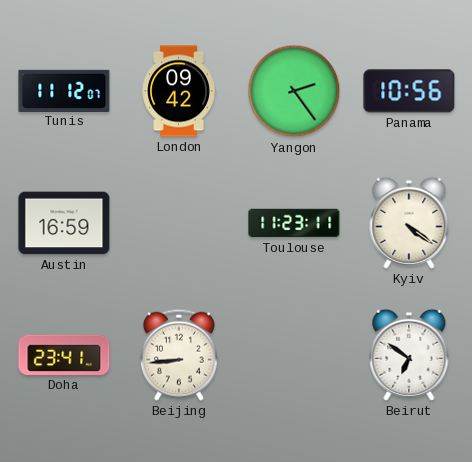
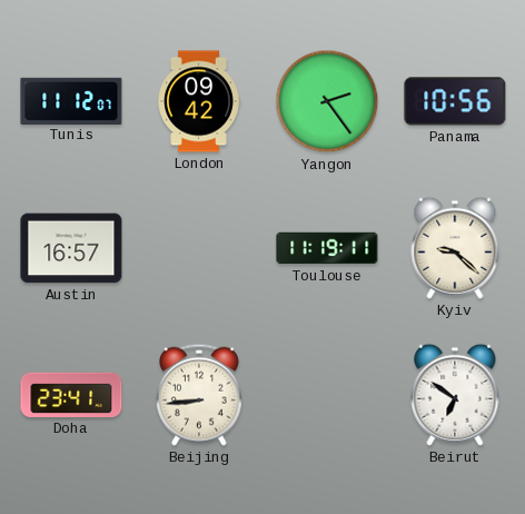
Austin: 16:59 -> 16:57
Toulouse: 11:23 -> 11:19
Kyiv: 4:21 -> 9:22
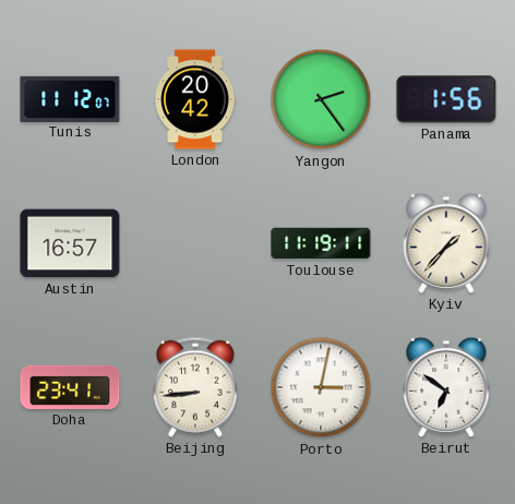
London: 09:42 -> 20:42
Panama: 10:56 -> 1:56
Kyiv: 9:22 -> 1:37
Porto: none -> 3:02
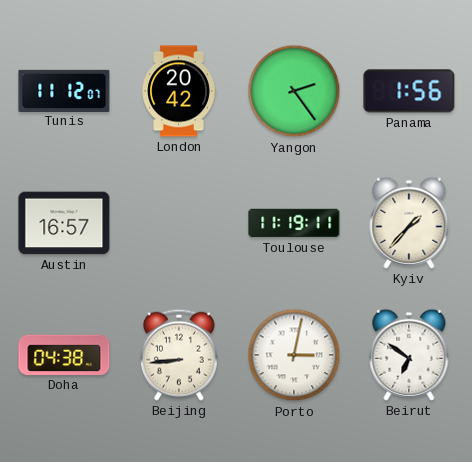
Doha: 23:41 -> 04:38
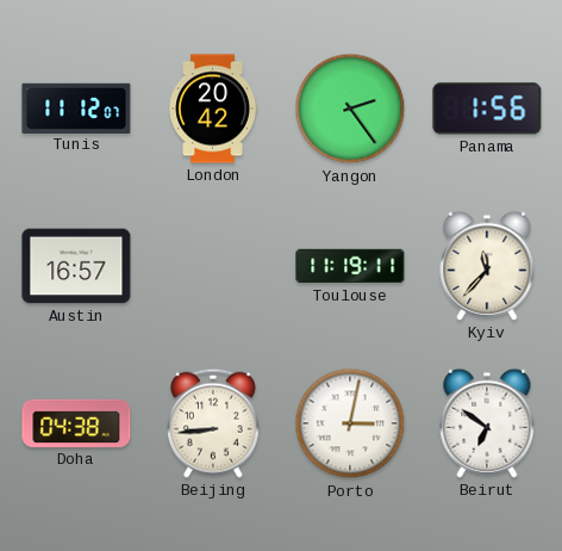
Kyiv: 1:37 -> 11:37
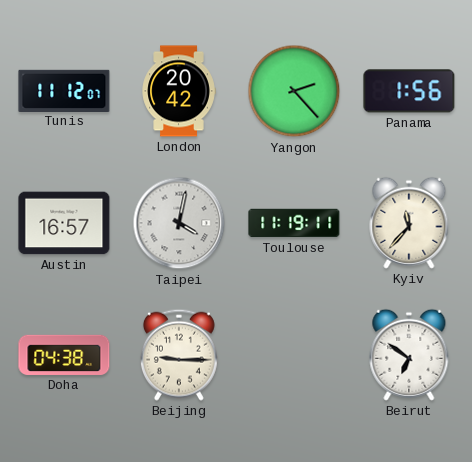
Yangon: 2:24 -> 2:23
Taipei: none -> 4:02
Beijing: 8:44 -> 9:15
Porto: 3:02 -> none
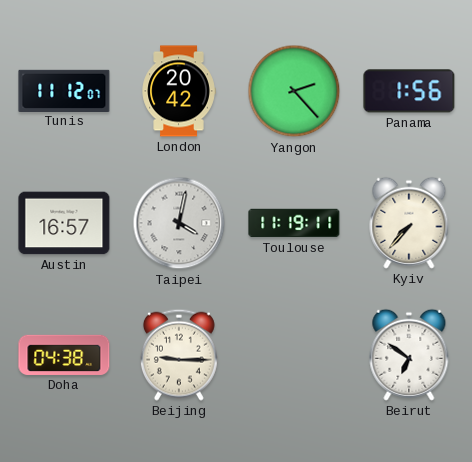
Kyiv: 11:37 -> 7:37
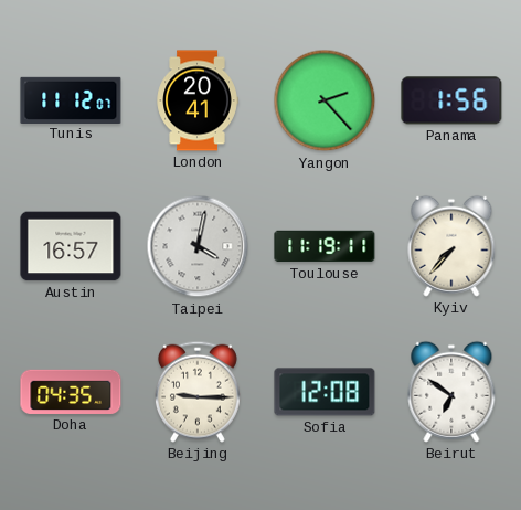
London: 20:42 -> 20:41
Doha: 04:38 -> 04:35
Sofia: none -> 12:08
